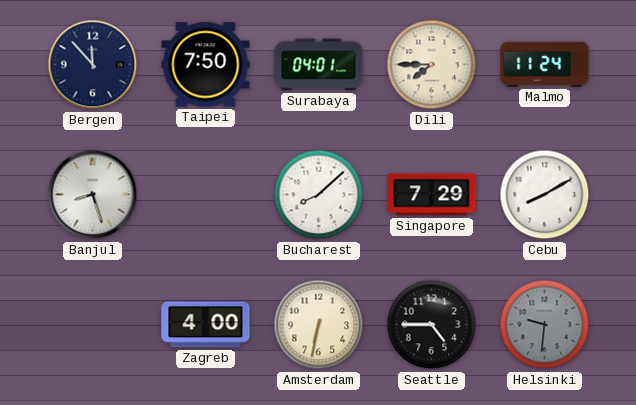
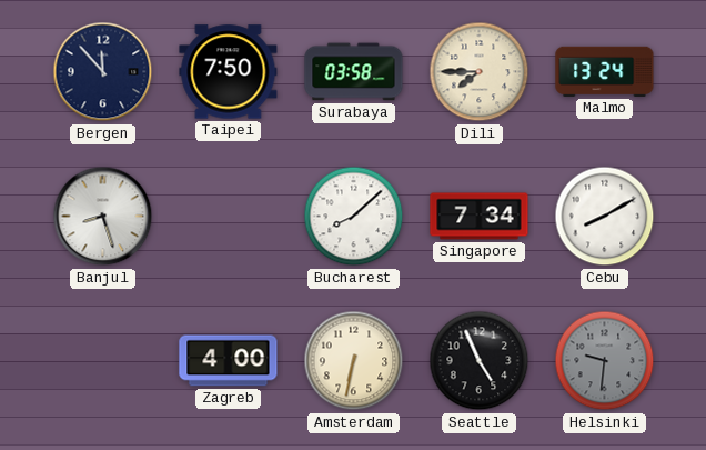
Surabaya: 04:01 -> 03:58
Malmo: 11:24 -> 13:24
Singapore: 7:29 -> 7:34
Seattle: 4:45 -> 4:56
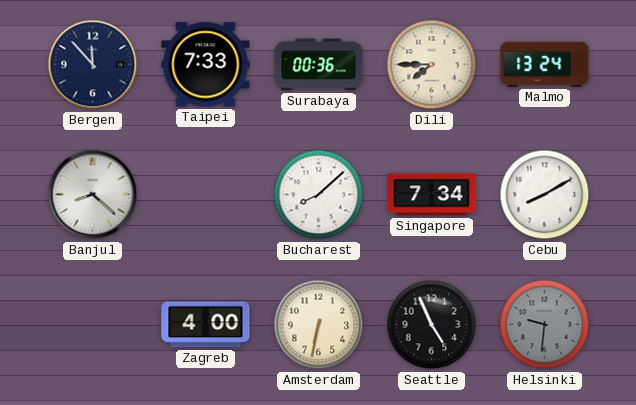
Taipei: 7:50 -> 7:33
Surabaya: 03:58 -> 00:36
Banjul: 8:27 -> 8:22
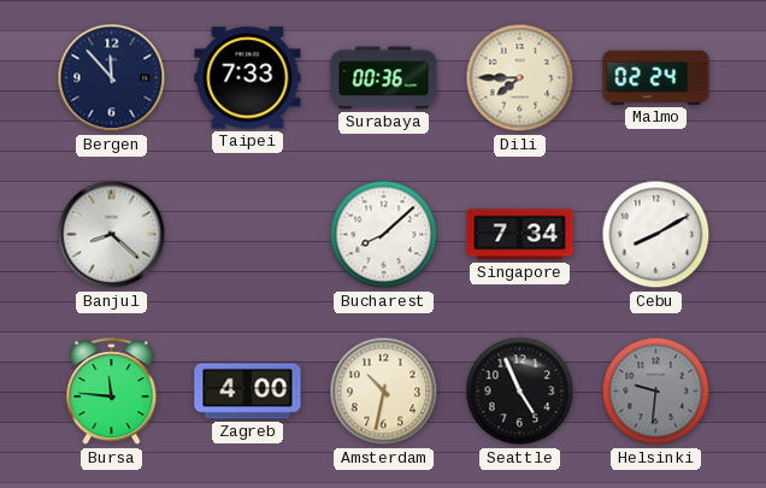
Malmo: 13:24 -> 02:24
Bursa: none -> 11:46
Amsterdam: 6:32 -> 10:32
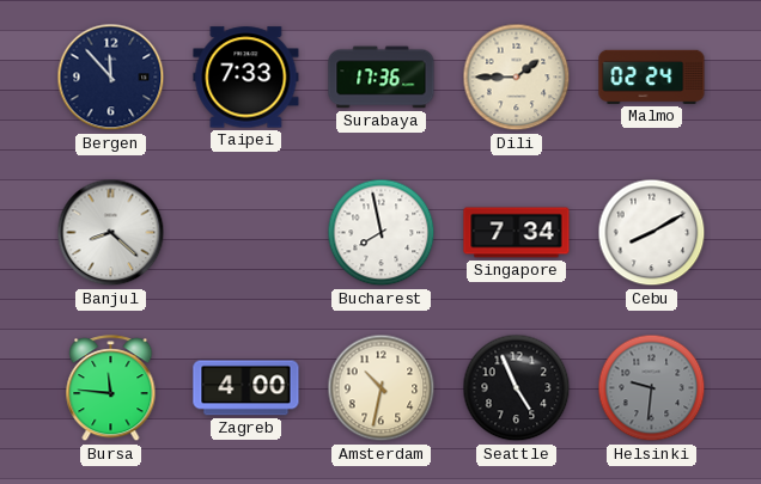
Surabaya: 00:36 -> 17:36
Dili: 7:45 -> 1:45
Bucharest: 8:08 -> 7:58
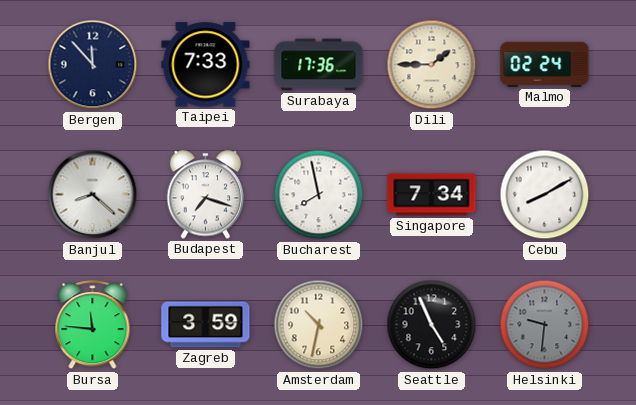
Budapest: none -> 7:18
Zagreb: 4:00 -> 3:59
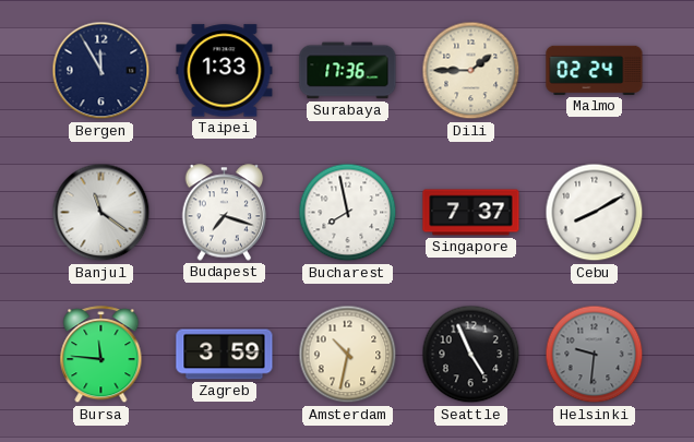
Bergen: 11:53 -> 11:55
Taipei: 7:33 -> 1:33
Banjul: 8:22 -> 11:21
Singapore: 7:34 -> 7:37
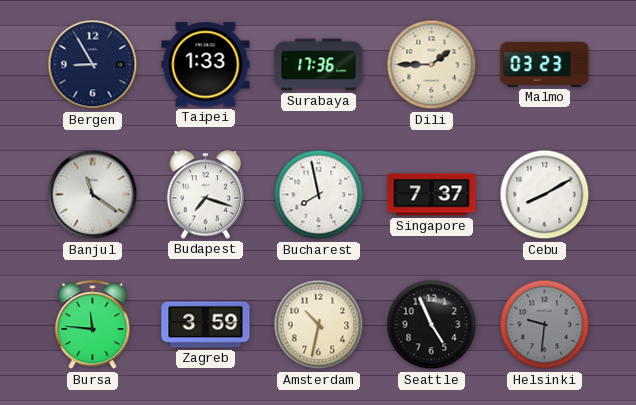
Bergen: 11:55 -> 8:55
Malmo: 02:24 -> 03:23
